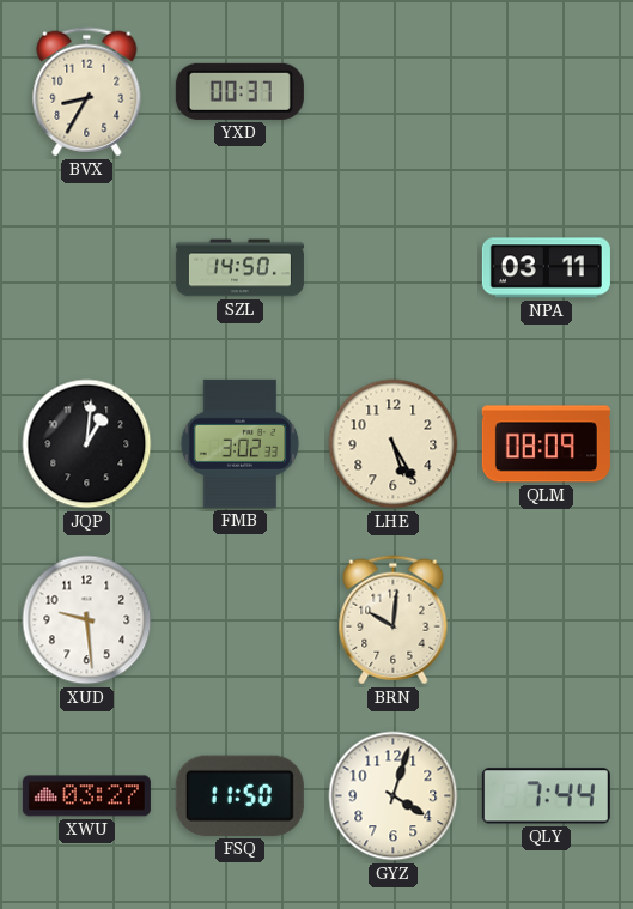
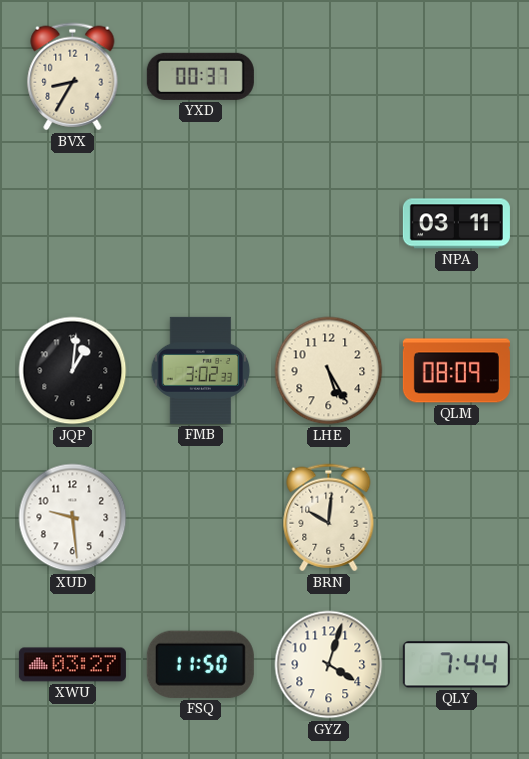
SZL: 14:50 -> none
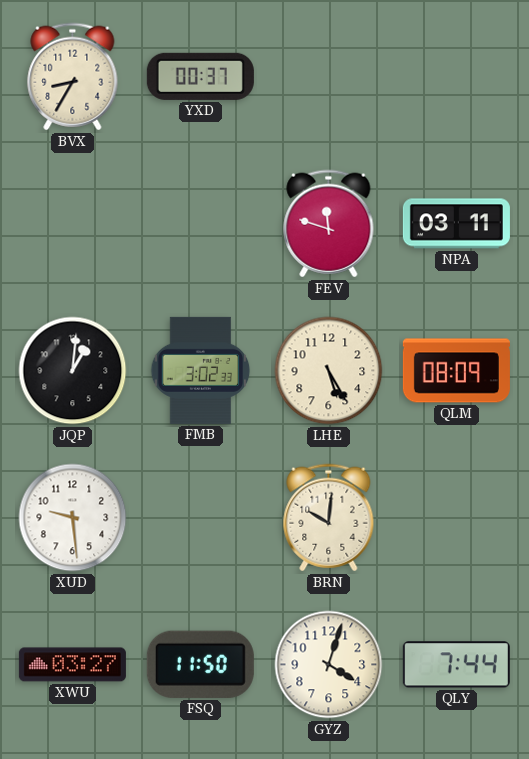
FEV: none -> 11:48
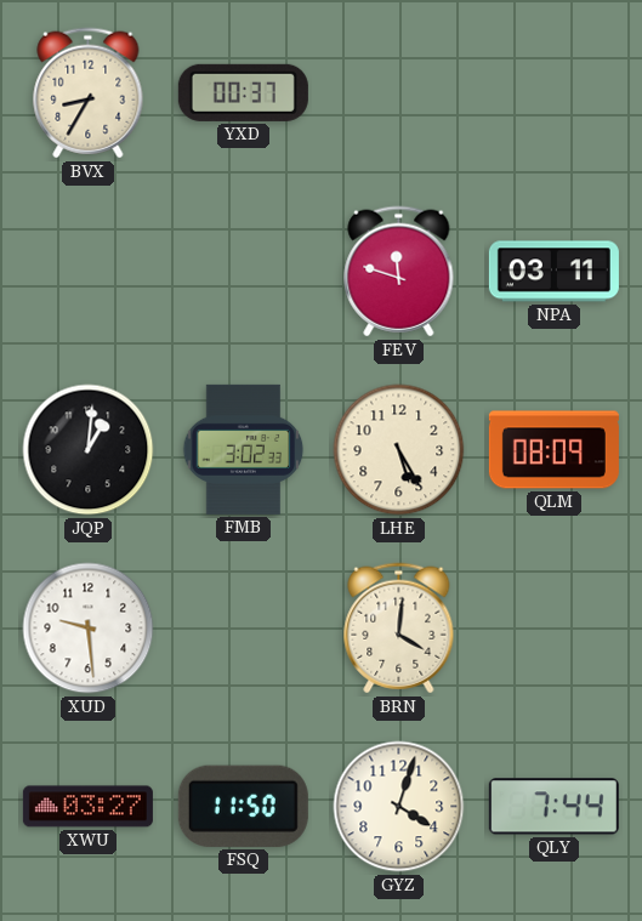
BRN: 10:01 -> 4:01
